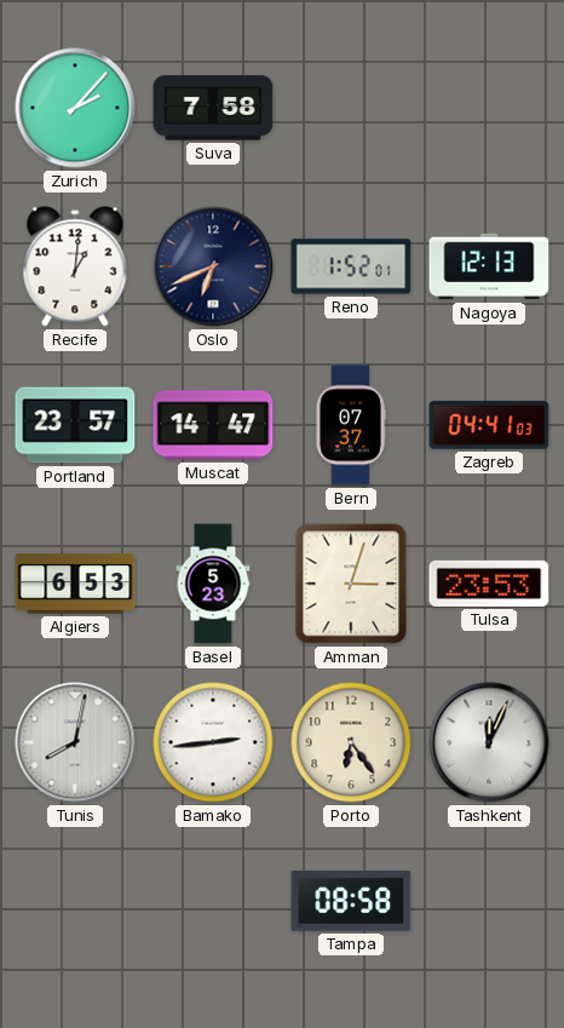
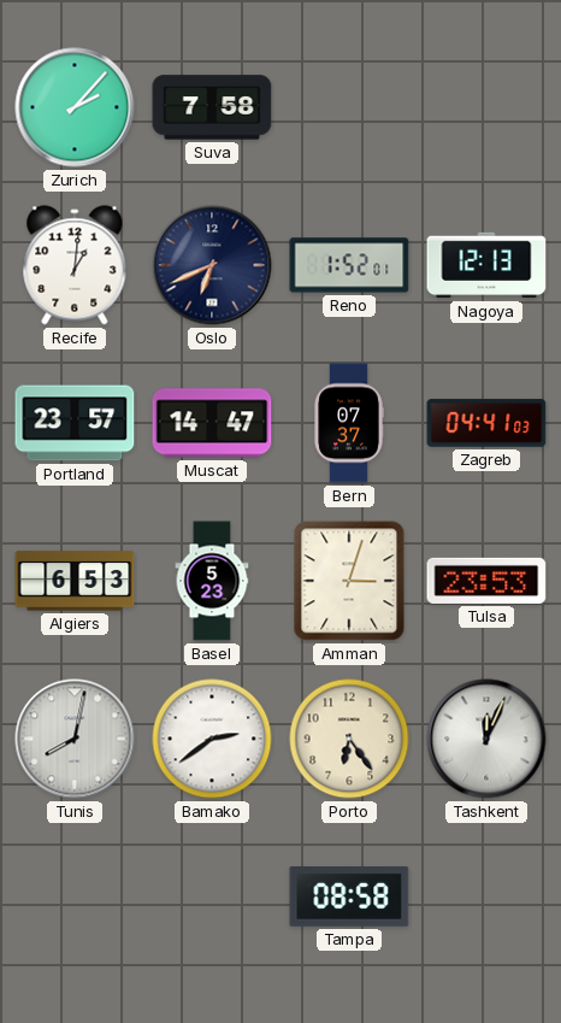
Bamako: 2:44 -> 2:39
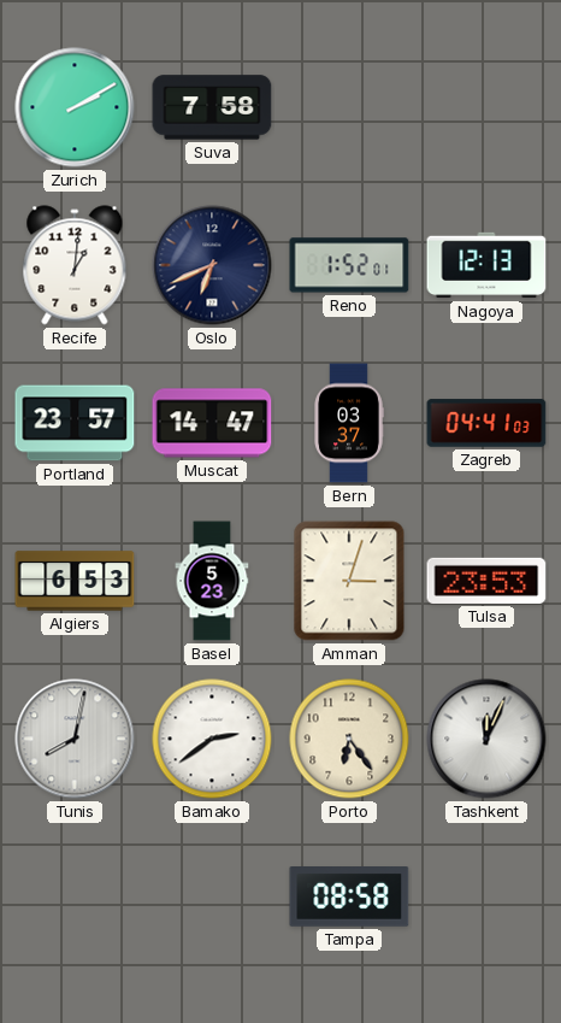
Zurich: 2:07 -> 2:10
Bern: 07:37 -> 03:37
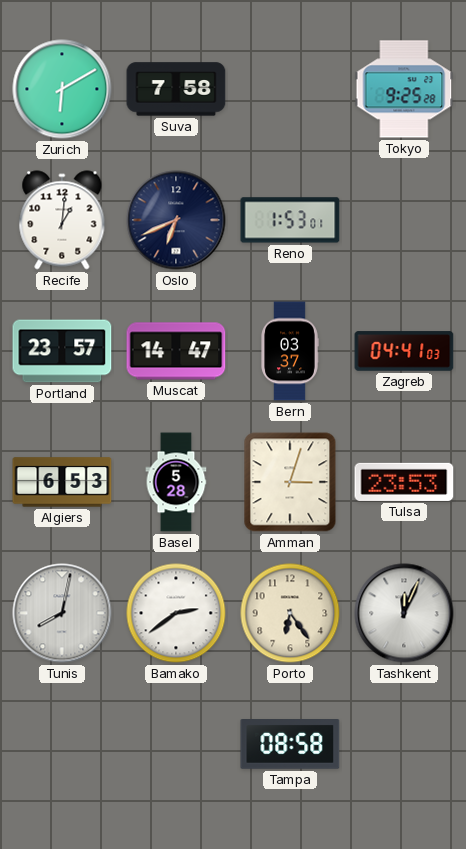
Zurich: 2:10 -> 6:10
Tokyo: none -> 9:25
Reno: 1:52 -> 1:53
Nagoya: 12:13 -> none
Basel: 5:23 -> 5:28
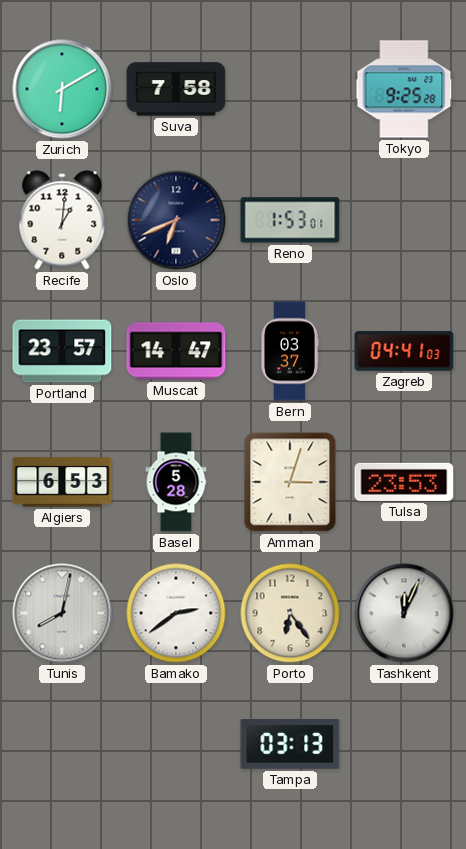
Tampa: 08:58 -> 03:13
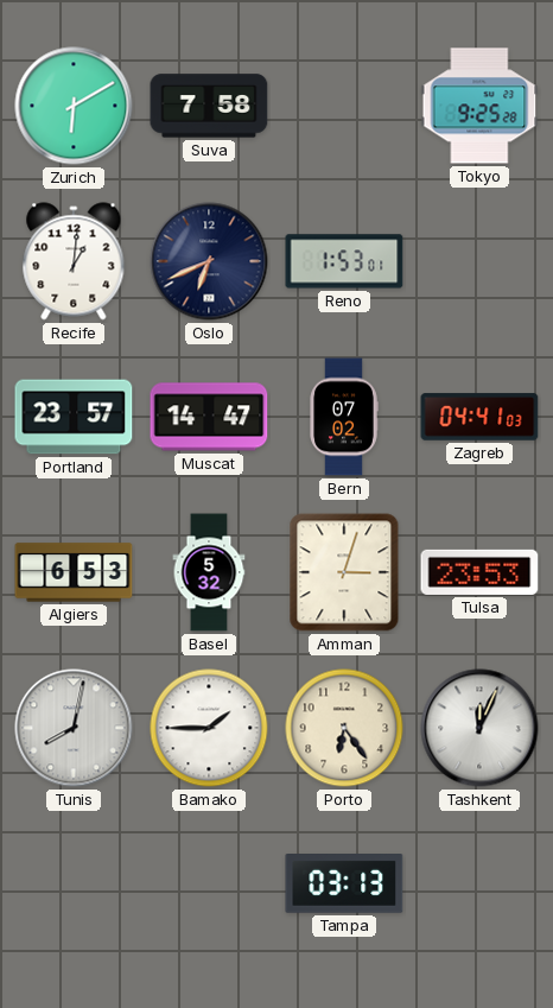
Bern: 03:37 -> 07:02
Basel: 5:28 -> 5:32
Bamako: 2:39 -> 1:45
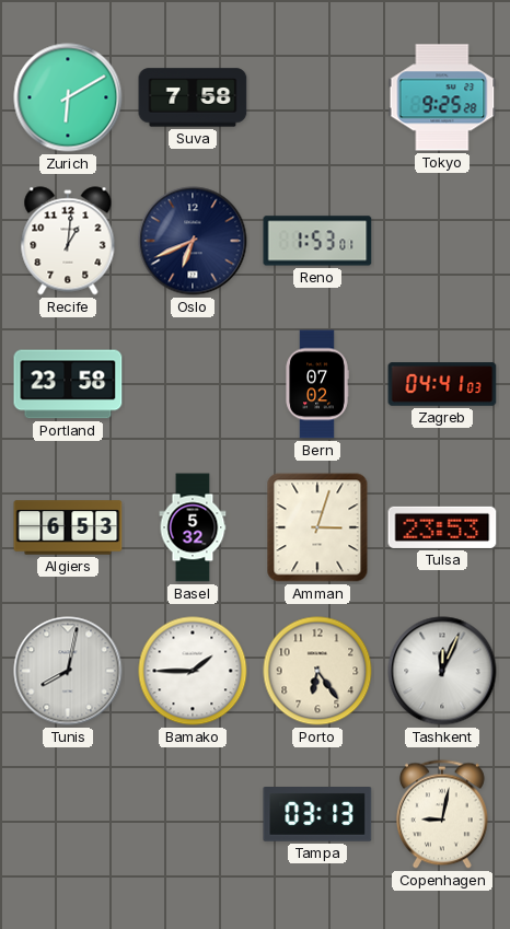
Portland: 23:57 -> 23:58
Muscat: 14:47 -> none
Copenhagen: none -> 9:02
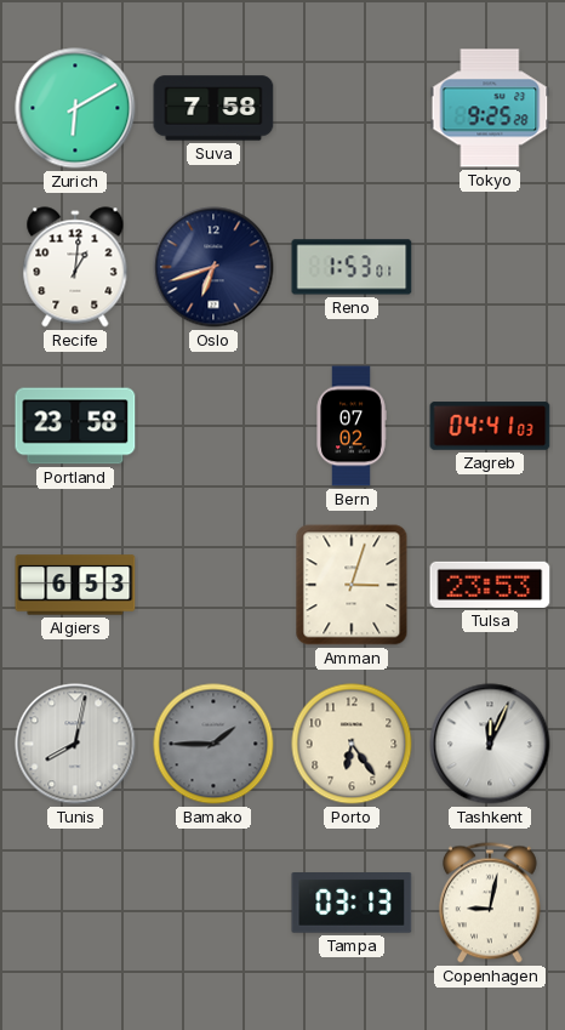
Oslo: 6:41 -> 6:42
Basel: 5:32 -> none
Bamako dial: white -> grey
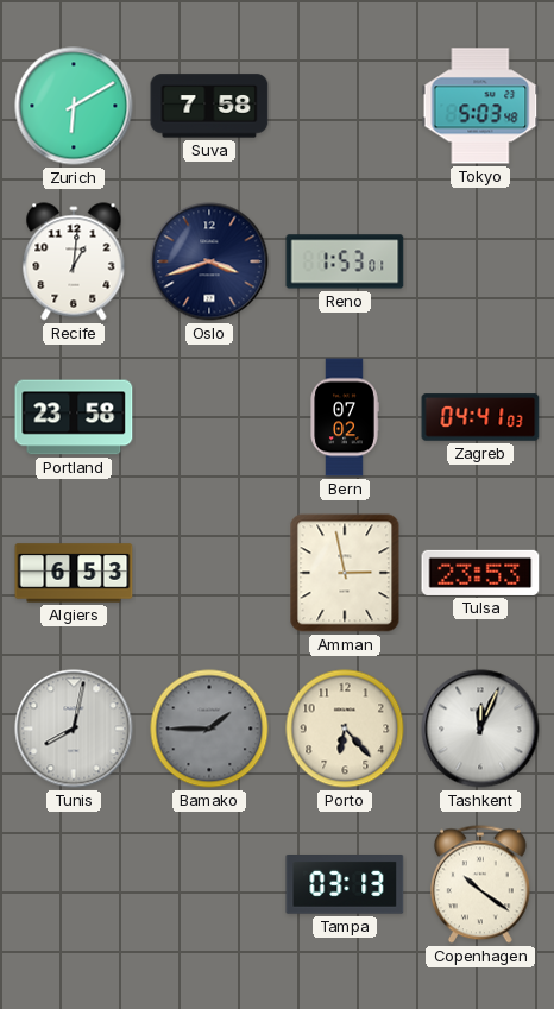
Tokyo: 9:25 -> 5:03
Oslo: 6:42 -> 3:42
Amman: 3:03 -> 2:58
Porto: 6:24 -> 6:23
Copenhagen: 9:02 -> 10:21
